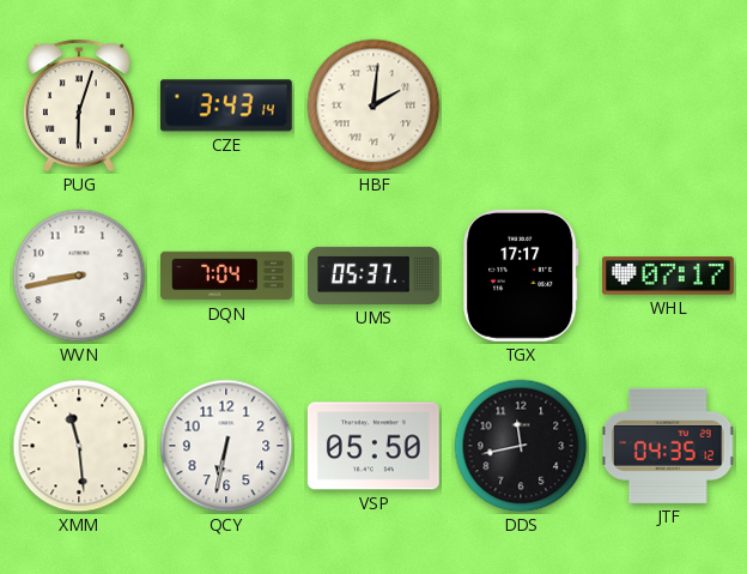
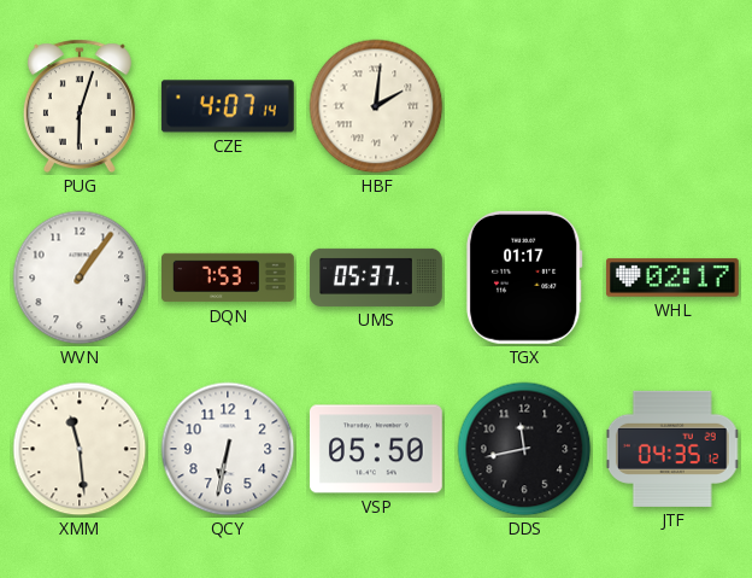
CZE: 3:43 -> 4:07
WVN: 8:43 -> 1:06
DQN: 7:04 -> 7:53
TGX: 17:17 -> 01:17
WHL: 07:17 -> 02:17
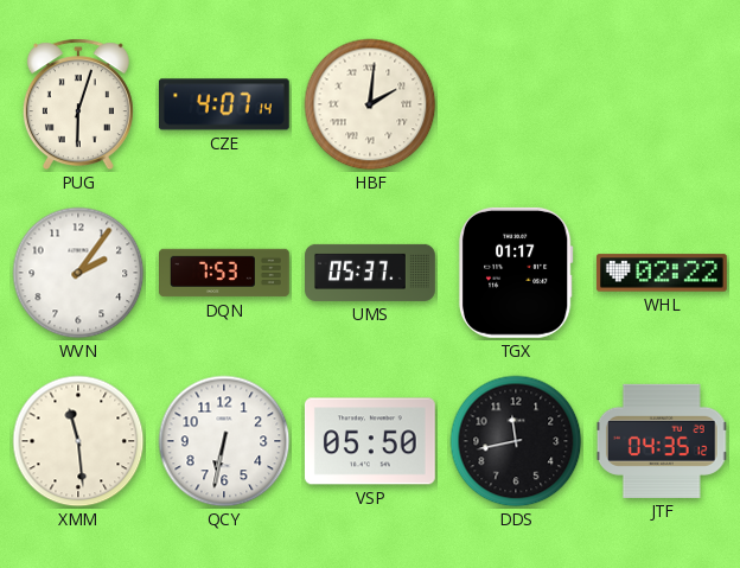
WVN: 1:06 -> 2:06
WHL: 02:17 -> 02:22
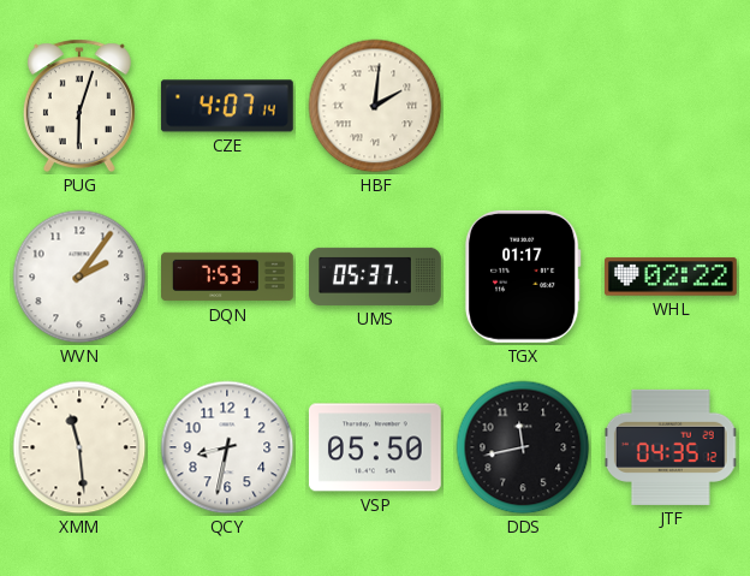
QCY: 6:32 -> 8:32
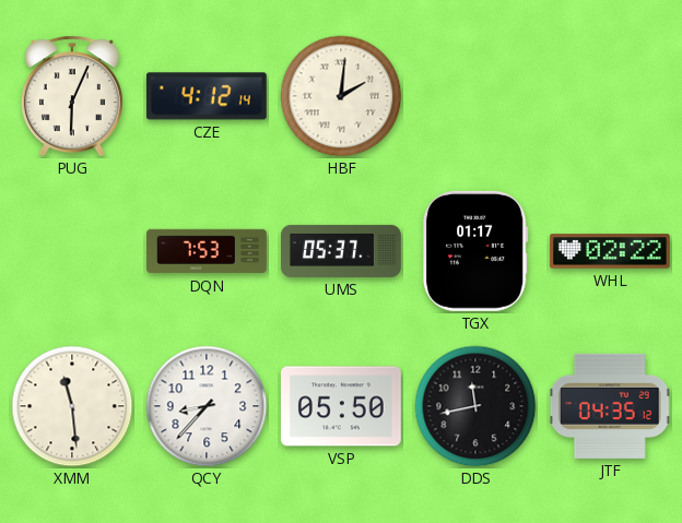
PUG: 6:03 -> 6:04
CZE: 4:07 -> 4:12
WVN: 2:06 -> none
QCY: 8:32 -> 8:37
